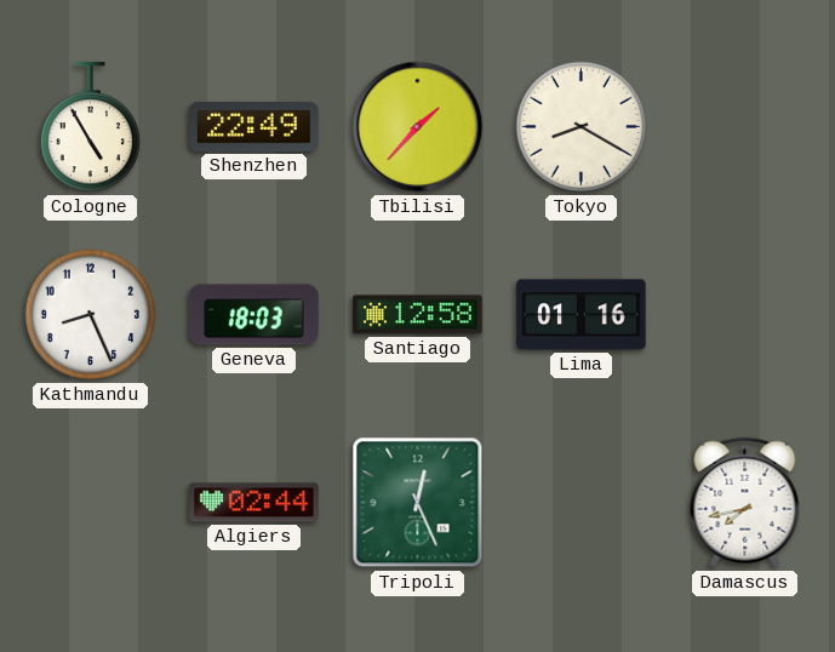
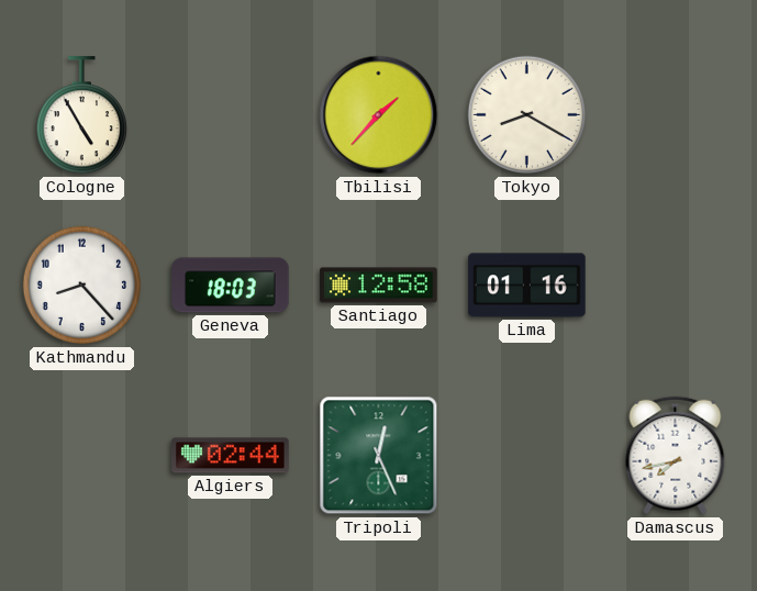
Shenzhen: 22:49 -> none
Kathmandu: 8:26 -> 8:23
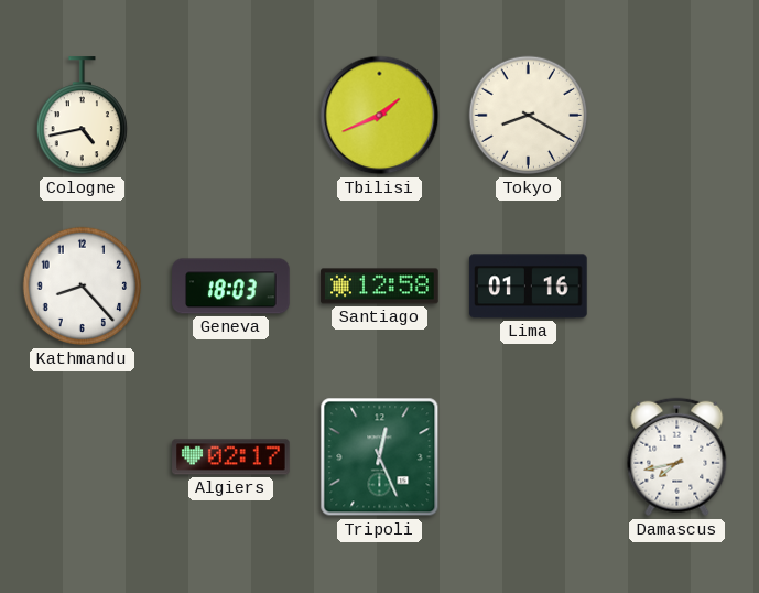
Cologne: 4:55 -> 4:43
Tbilisi: 1:37 -> 1:41
Algiers: 02:44 -> 02:17
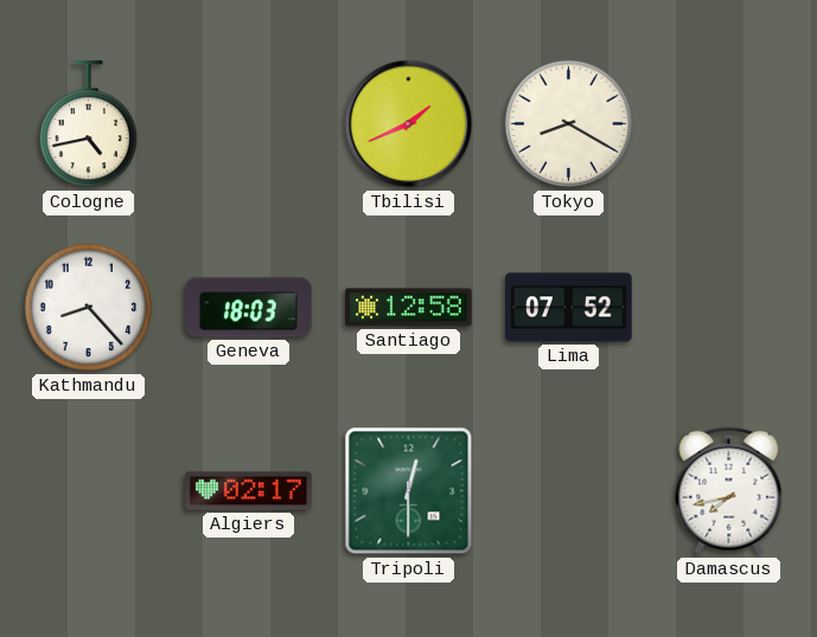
Lima: 01:16 -> 07:52
Tripoli: 12:26 -> 12:30
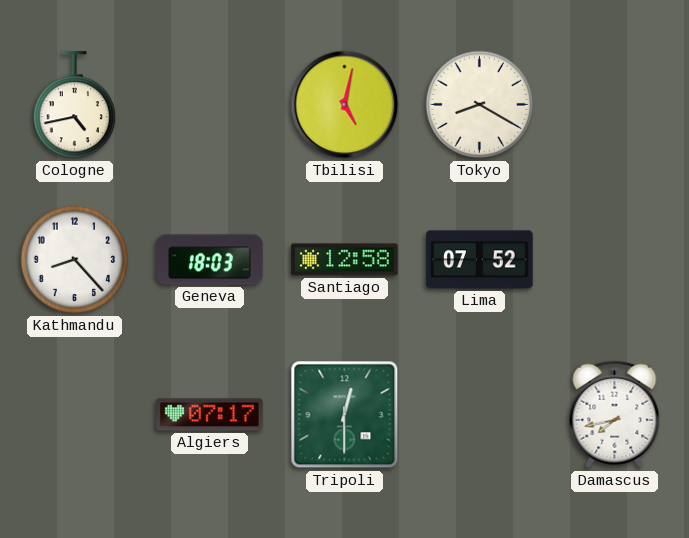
Tbilisi: 1:41 -> 5:02
Algiers: 02:17 -> 07:17
